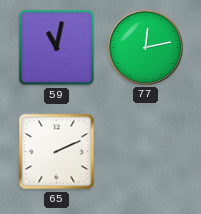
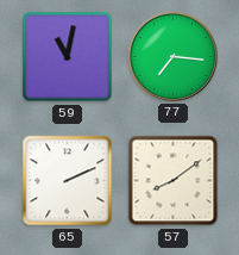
77: 12:13 -> 7:16
57: none -> 8:09
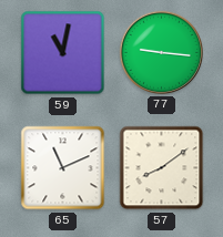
77: 7:16 -> 9:16
65: 2:11 -> 11:11
